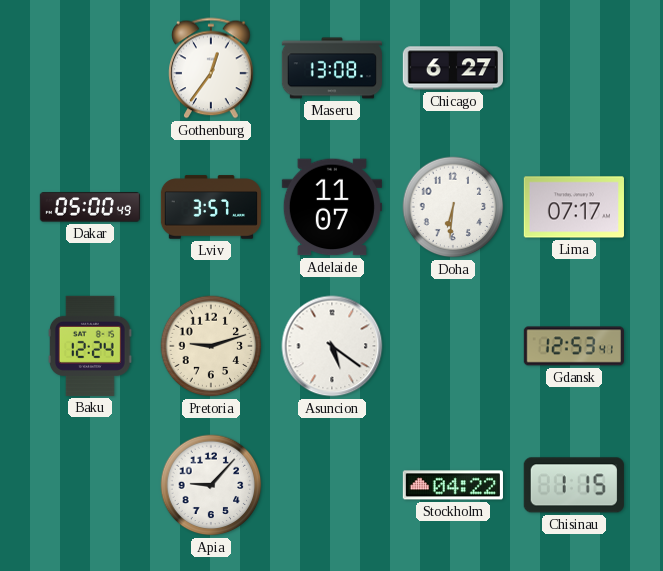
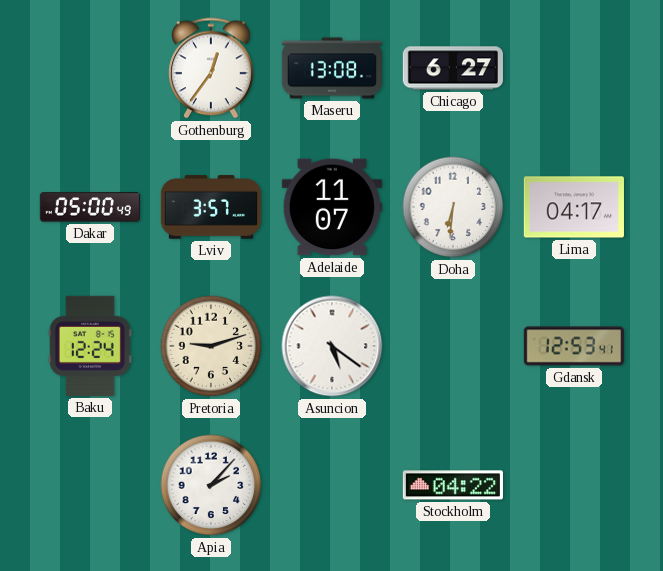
Lima: 07:17 -> 04:17
Apia: 9:07 -> 2:07
Chisinau: 1:15 -> none
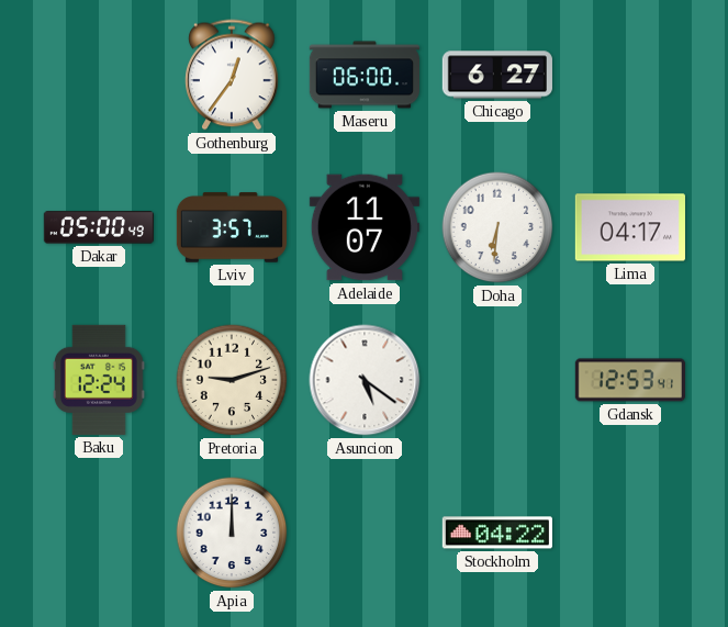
Maseru: 13:08 -> 06:00
Apia: 2:07 -> 12:00
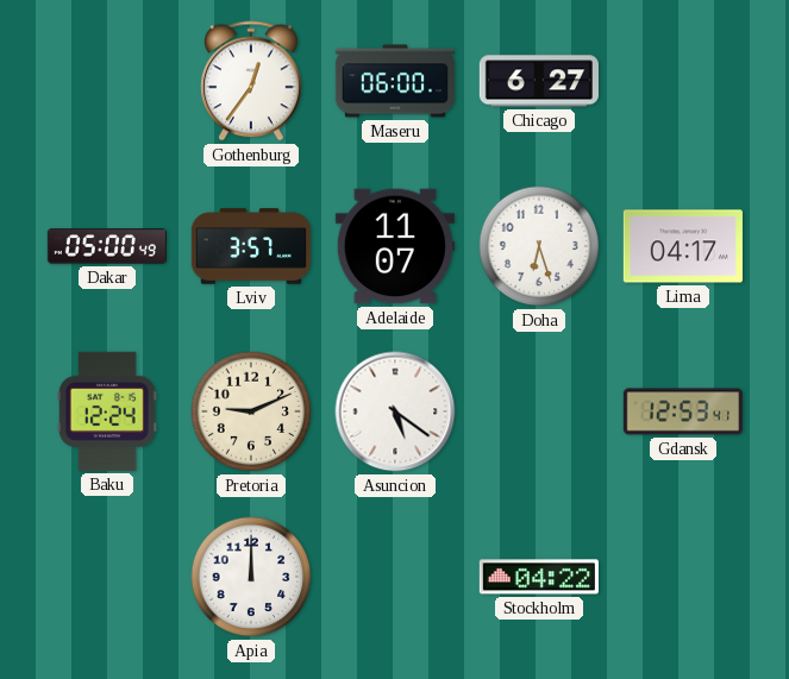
Doha: 6:31 -> 6:27
Pretoria: 9:12 -> 9:11
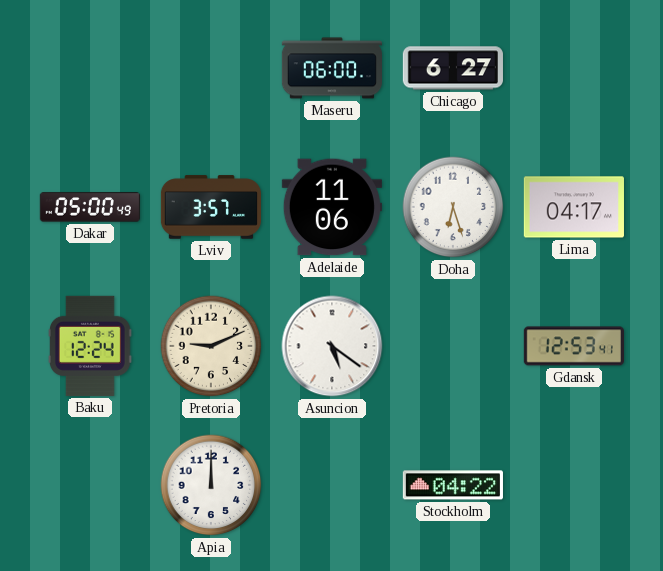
Gothenburg: 12:36 -> none
Adelaide: 11:07 -> 11:06
